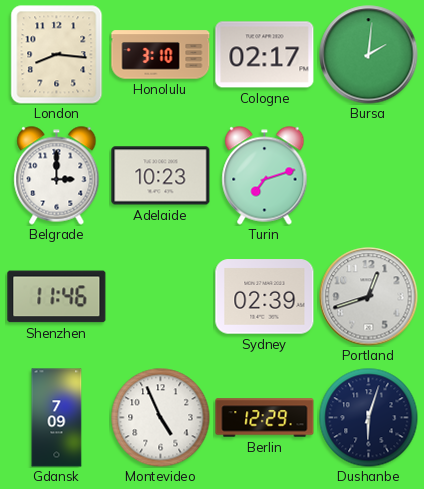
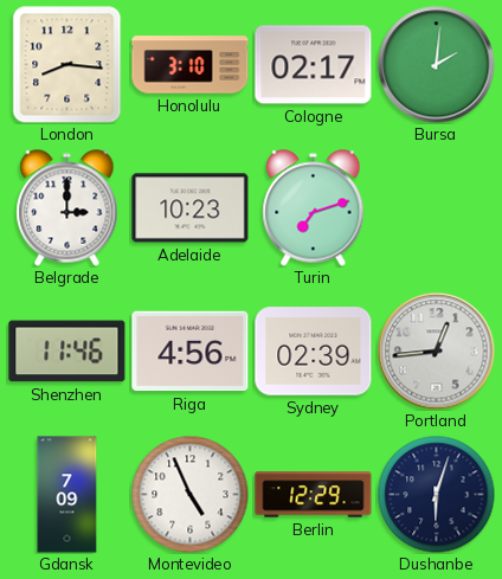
Riga: none -> 4:56
Portland: 12:42 -> 12:44
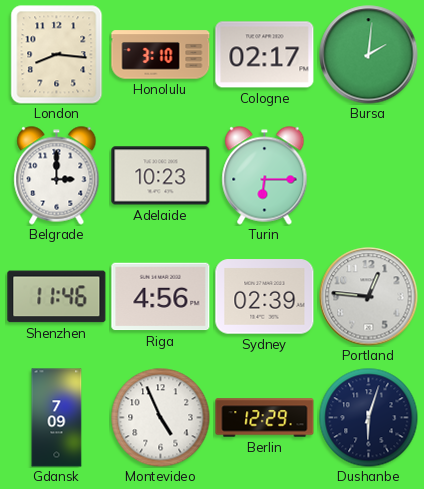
Turin: 7:12 -> 6:15
Portland: 12:44 -> 12:46
